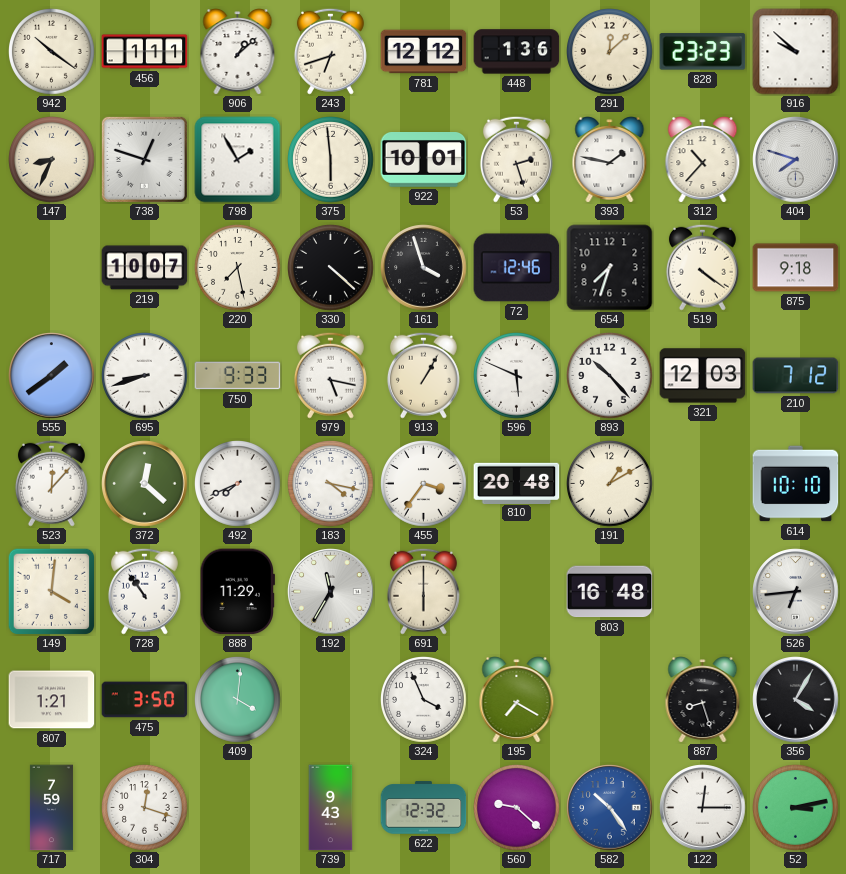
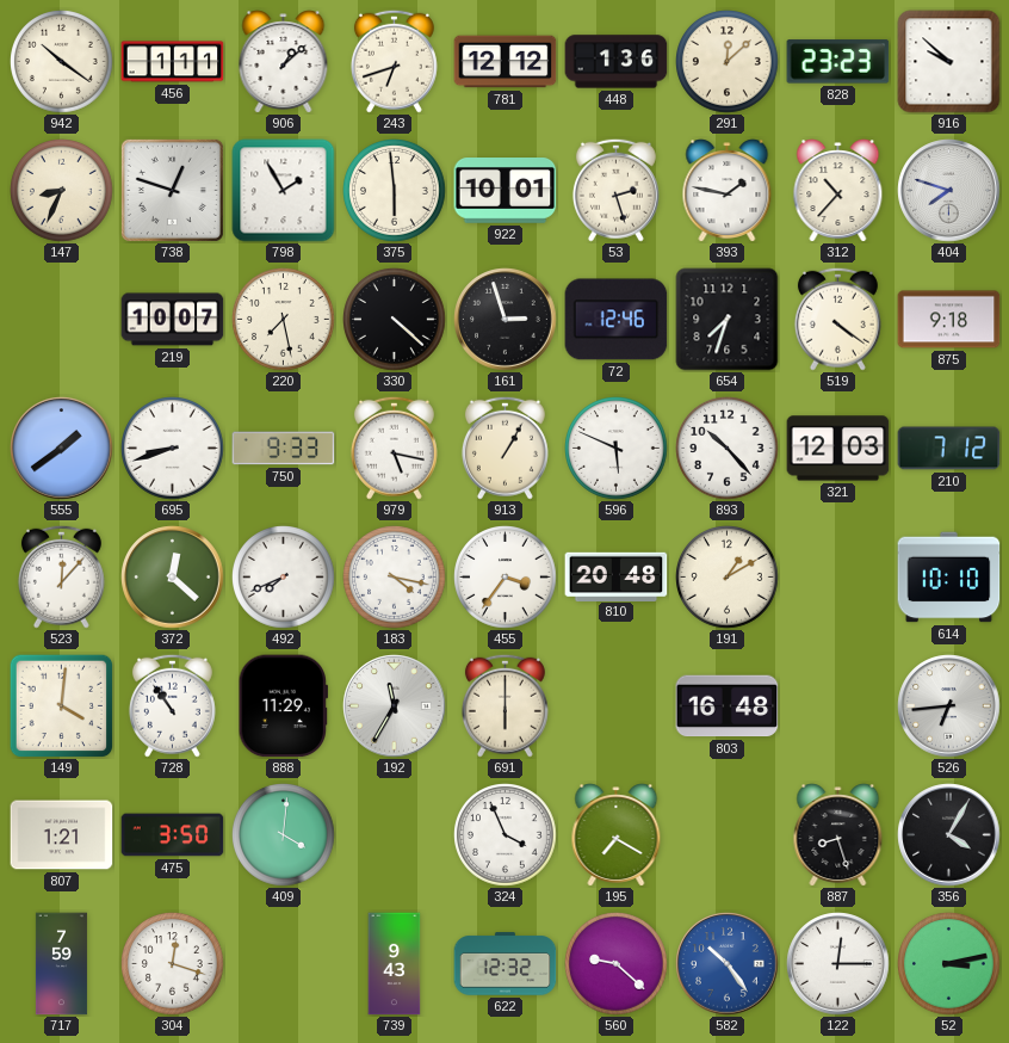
161: 3:57 -> 2:57
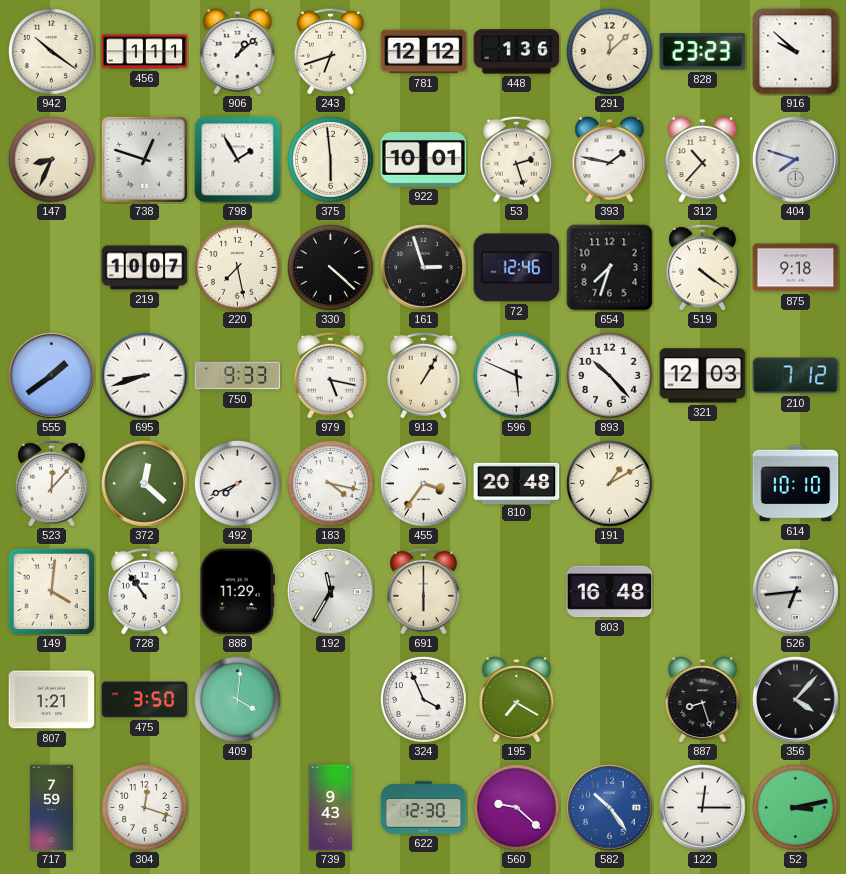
356: 4:05 -> 4:07
622: 12:32 -> 12:30
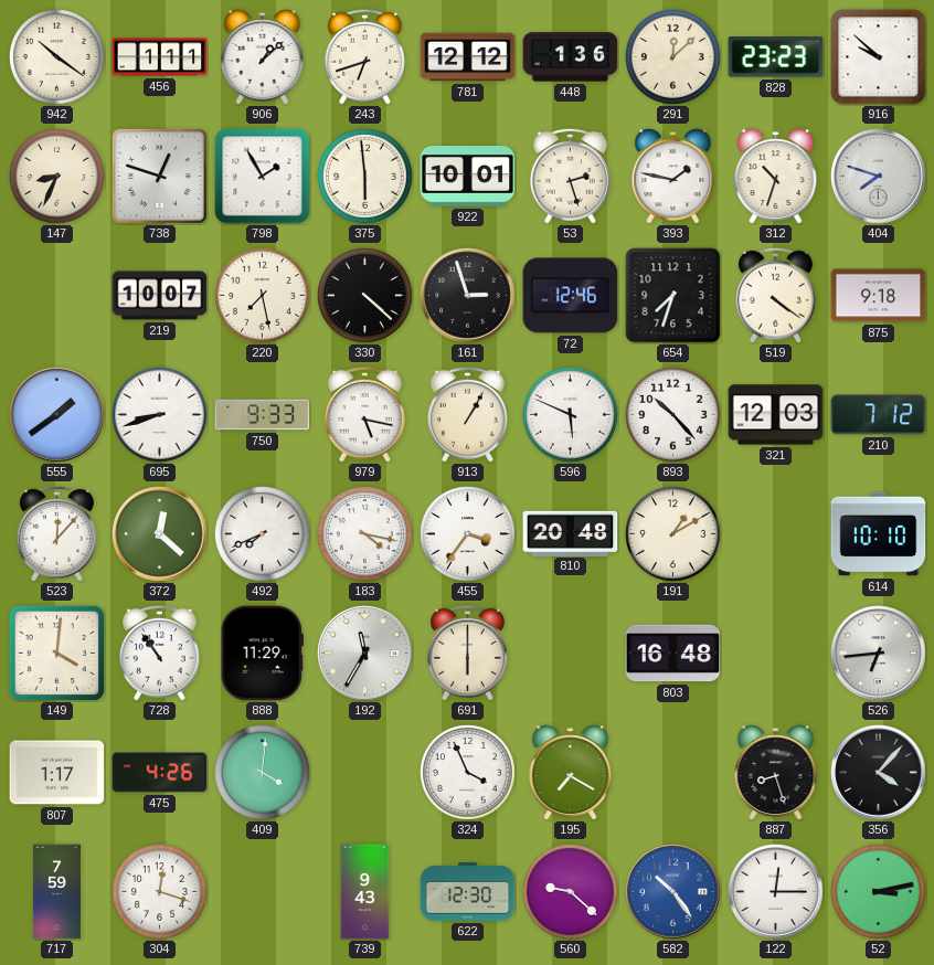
312: 10:37 -> 10:33
807: 1:21 -> 1:17
475: 3:50 -> 4:26
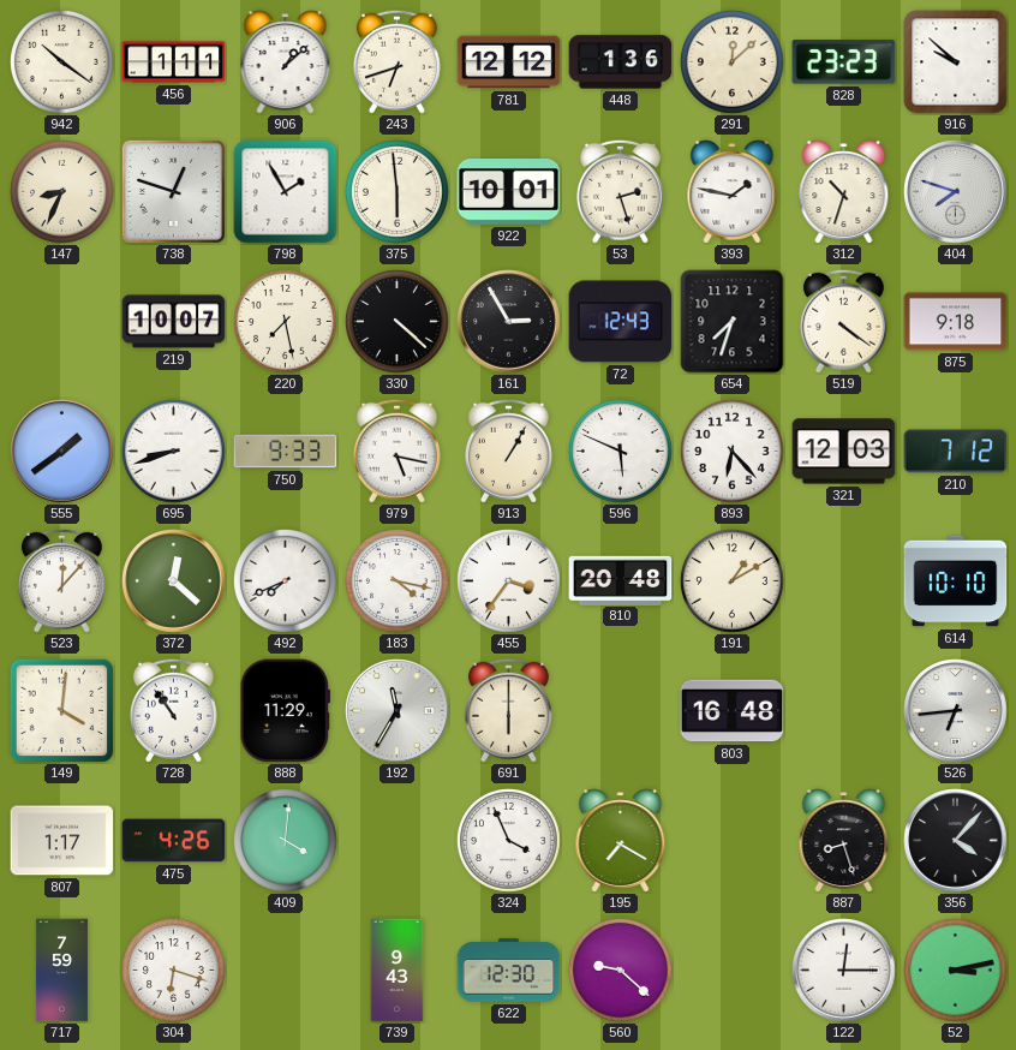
161: 2:57 -> 2:55
72: 12:46 -> 12:43
893: 10:23 -> 6:23
304: 12:18 -> 6:18
582: 10:24 -> none
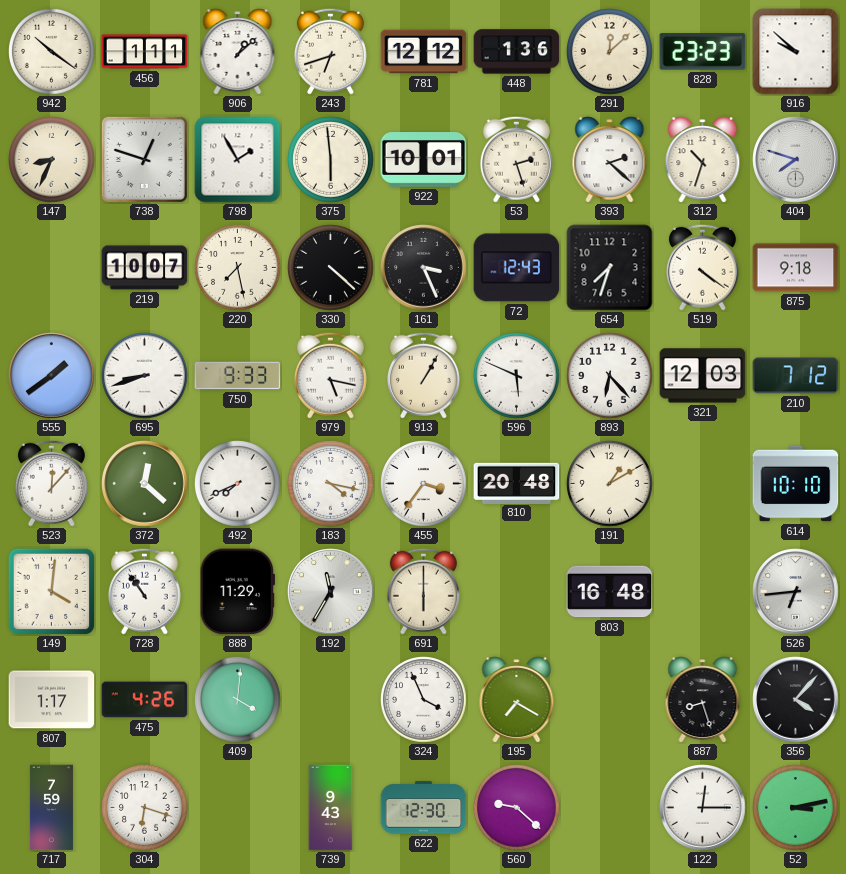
393: 1:47 -> 2:22
161: 2:55 -> 3:26
